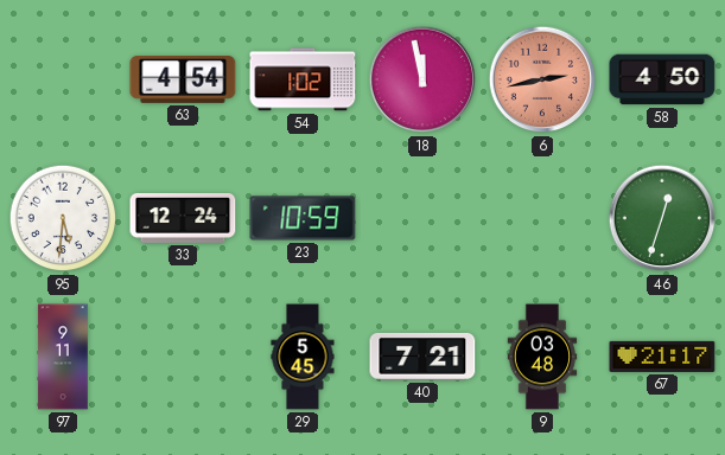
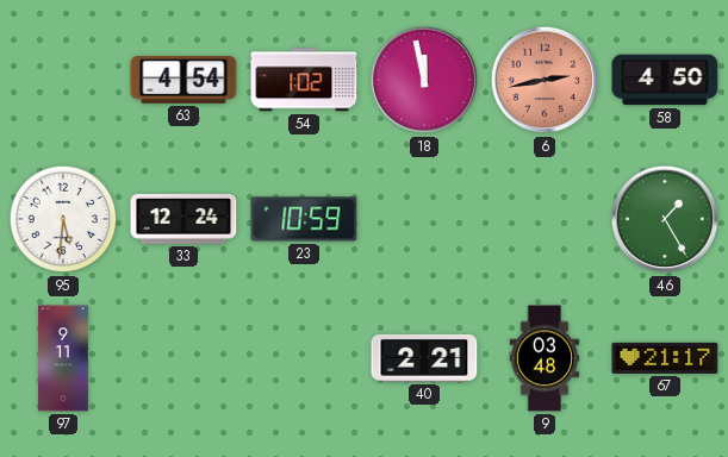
46: 12:33 -> 1:25
29: 5:45 -> none
40: 7:21 -> 2:21
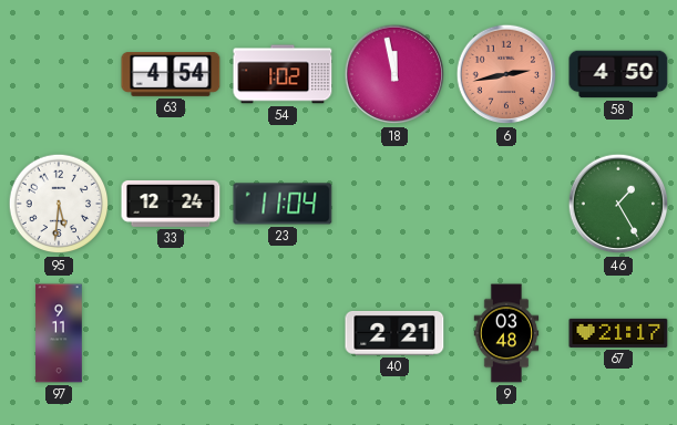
23: 10:59 -> 11:04
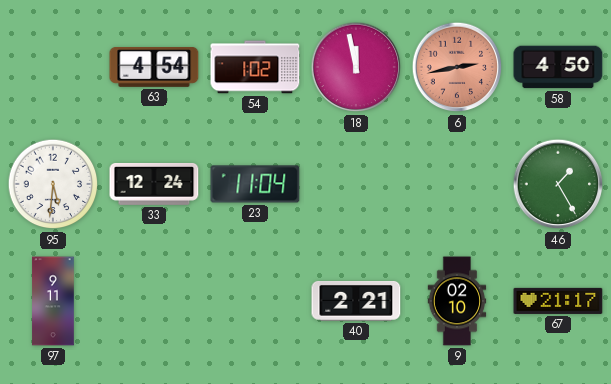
9: 03:48 -> 02:10
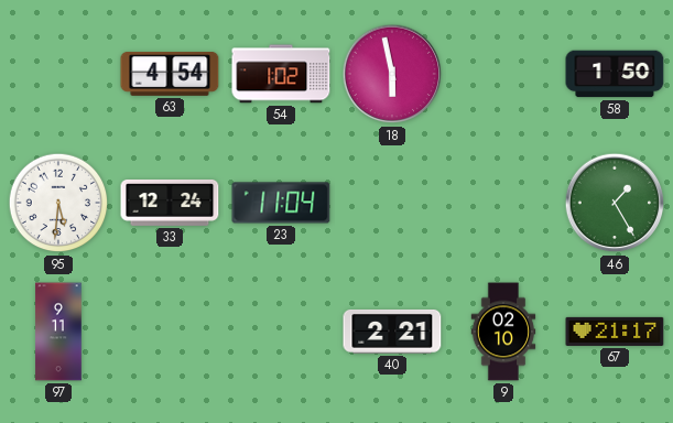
18: 11:58 -> 5:58
6: 2:43 -> none
58: 4:50 -> 1:50
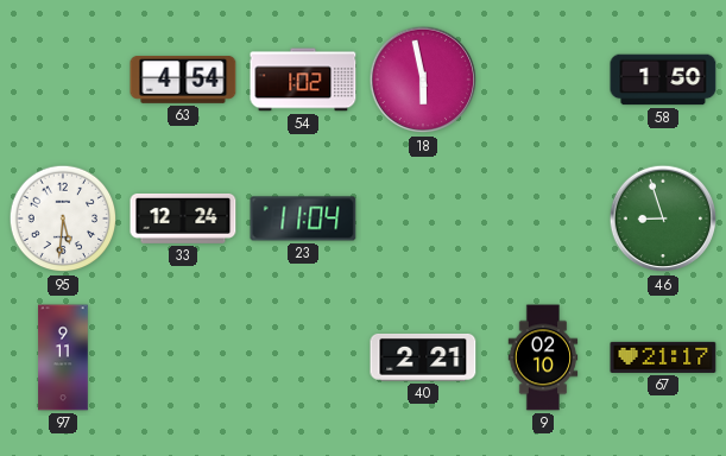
46: 1:25 -> 8:57
